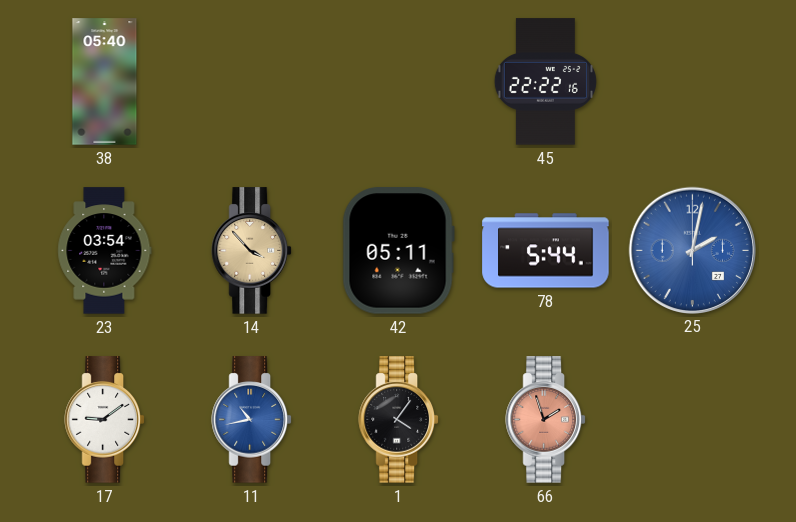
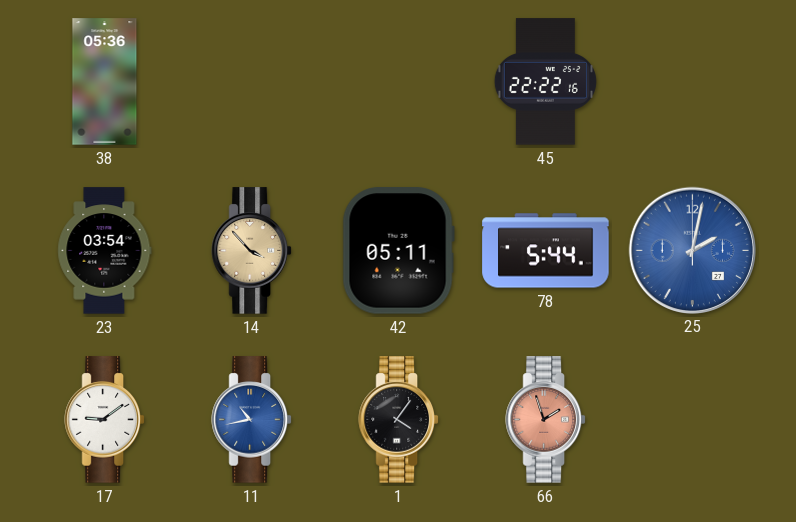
38: 05:40 -> 05:36
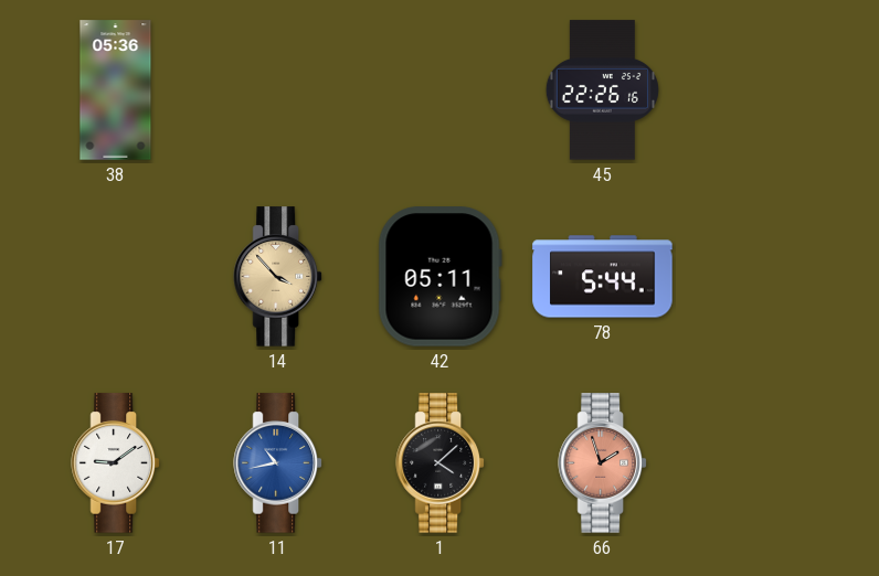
45: 22:22 -> 22:26
23: 03:54 -> none
25: 2:02 -> none
1: 4:06 -> 4:08
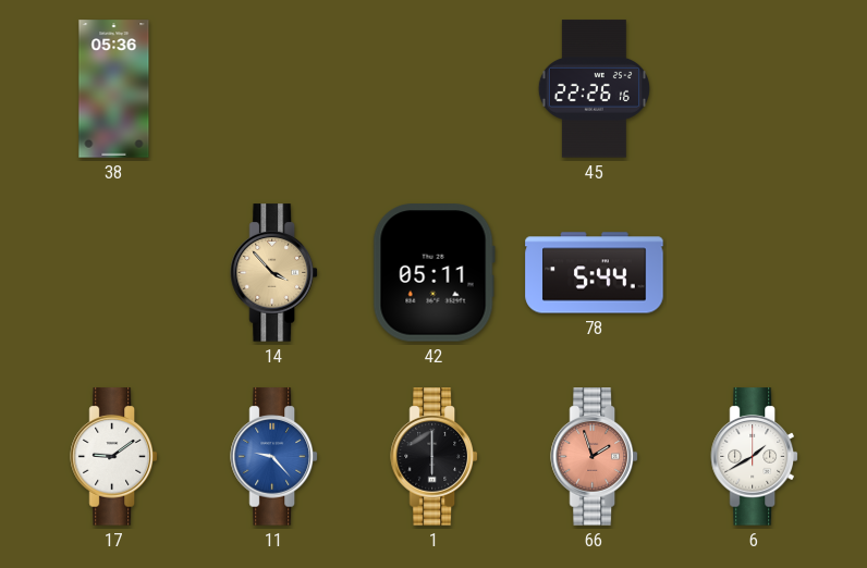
11: 10:43 -> 9:23
1: 4:08 -> 6:00
6: none -> 1:40
